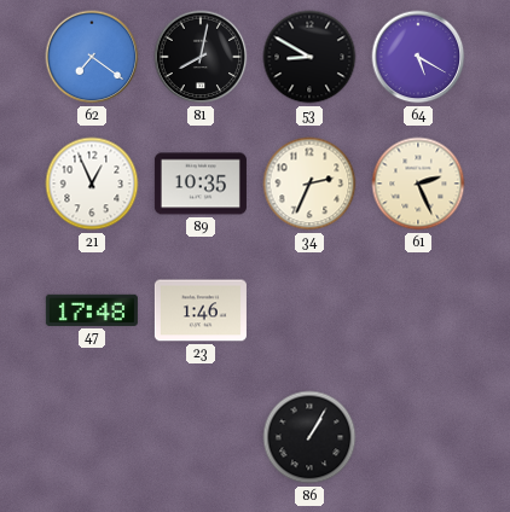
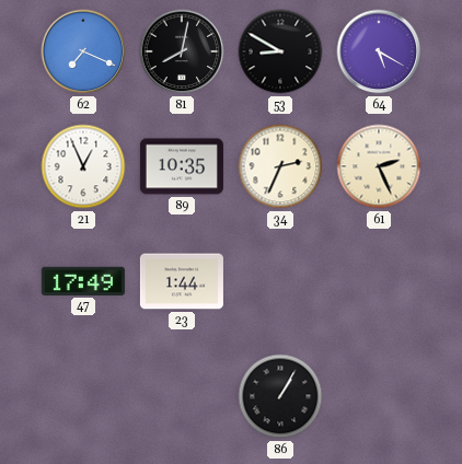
62: 7:21 -> 7:19
47: 17:48 -> 17:49
23: 1:46 -> 1:44
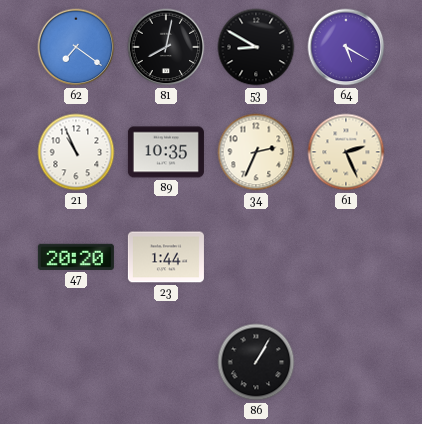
62: 7:19 -> 7:21
21: 12:56 -> 10:56
47: 17:49 -> 20:20
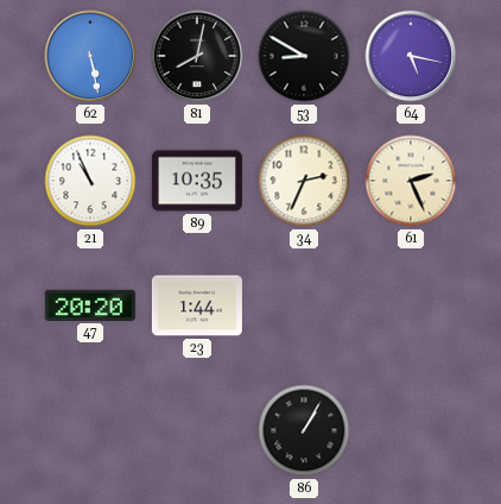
62: 7:21 -> 5:28
64: 5:20 -> 5:17
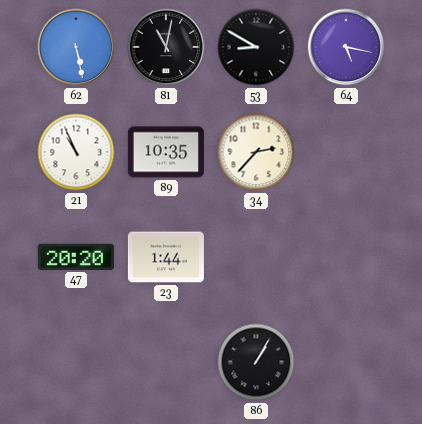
81: 8:02 -> 11:02
34: 2:34 -> 2:37
61: 2:26 -> none
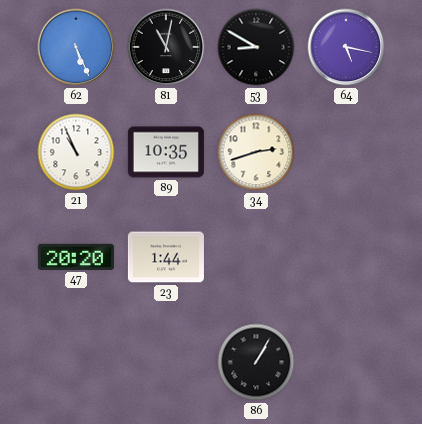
62: 5:28 -> 5:26
34: 2:37 -> 2:42
